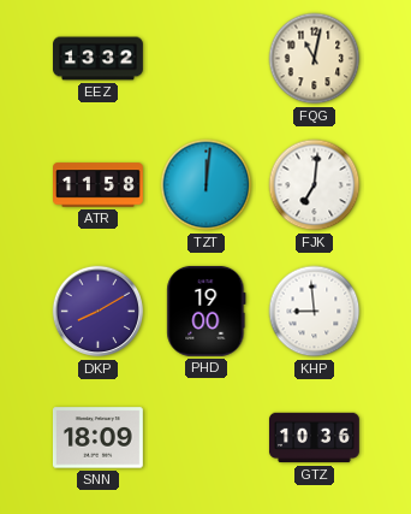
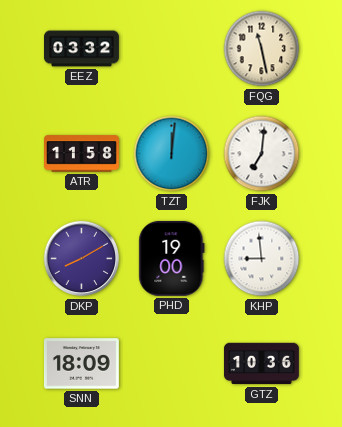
EEZ: 13:32 -> 03:32
FQG: 11:02 -> 11:28
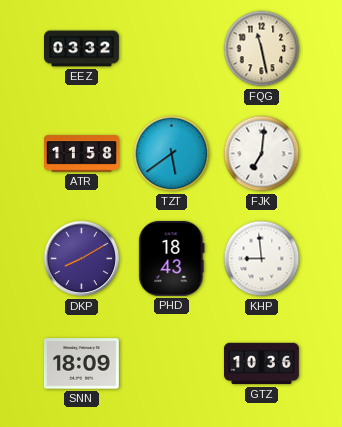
TZT: 12:01 -> 5:39
PHD: 19:00 -> 18:43
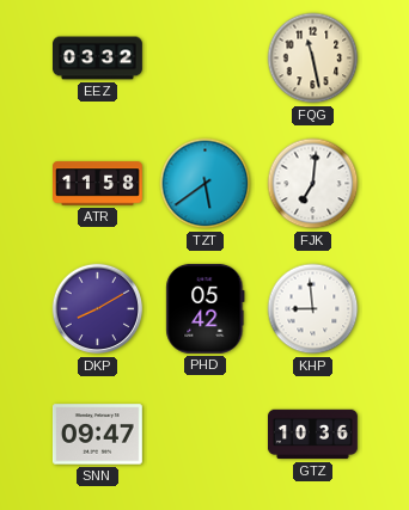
PHD: 18:43 -> 05:42
SNN: 18:09 -> 09:47
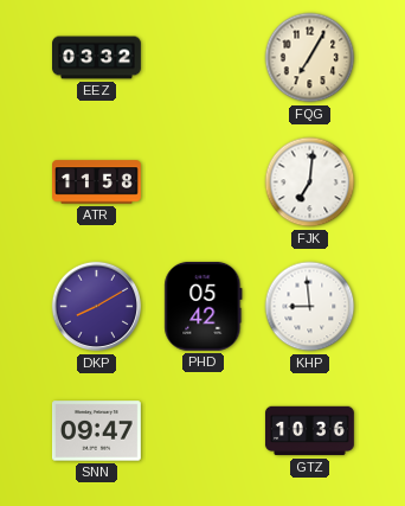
FQG: 11:28 -> 7:05
TZT: 5:39 -> none
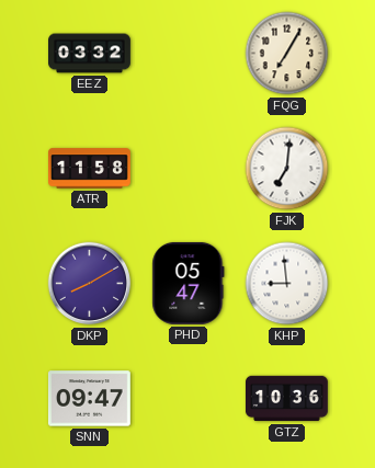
PHD: 05:42 -> 05:47
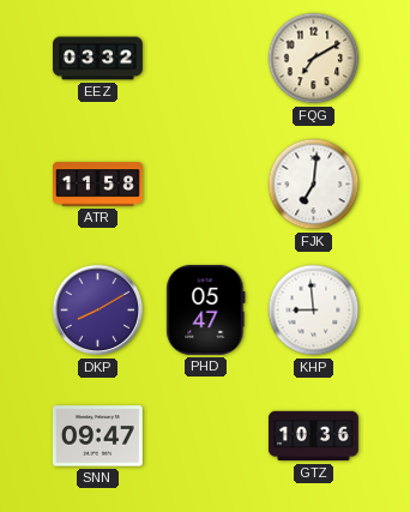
FQG: 7:05 -> 7:10
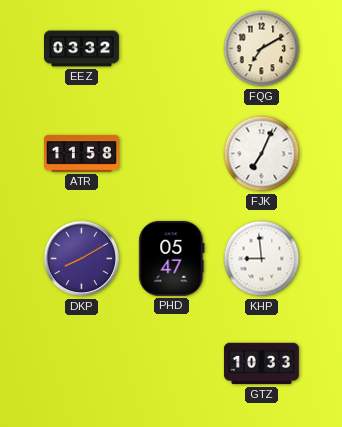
FJK: 7:01 -> 7:04
SNN: 09:47 -> none
GTZ: 10:36 -> 10:33
